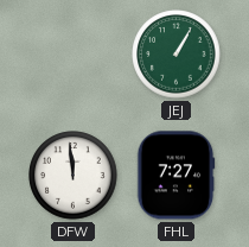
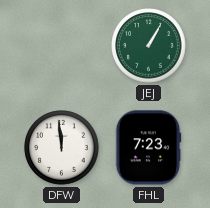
FHL: 7:27 -> 7:23
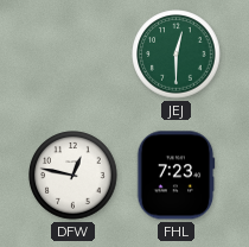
JEJ: 1:05 -> 12:30
DFW: 11:59 -> 12:47
